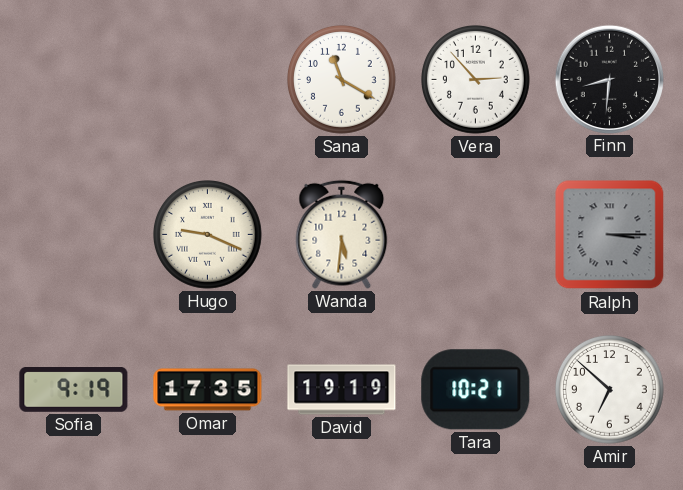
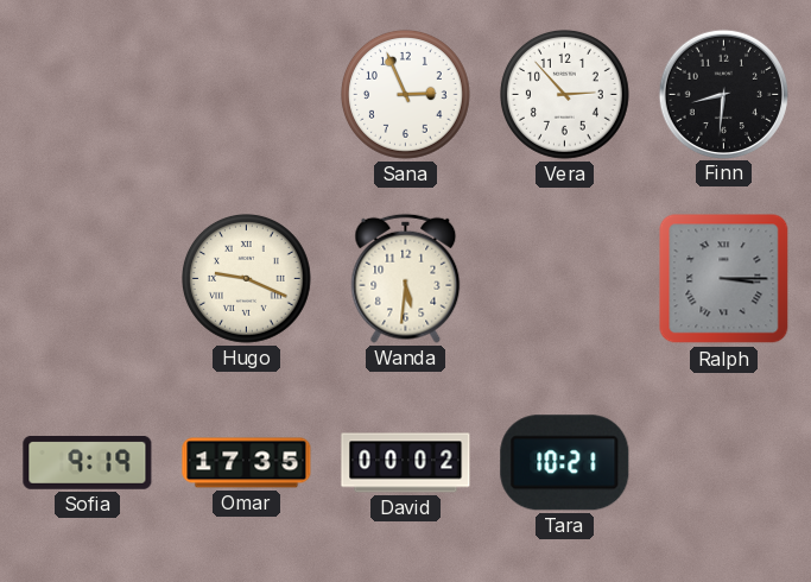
Sana: 11:20 -> 2:56
David: 19:19 -> 00:02
Amir: 6:52 -> none
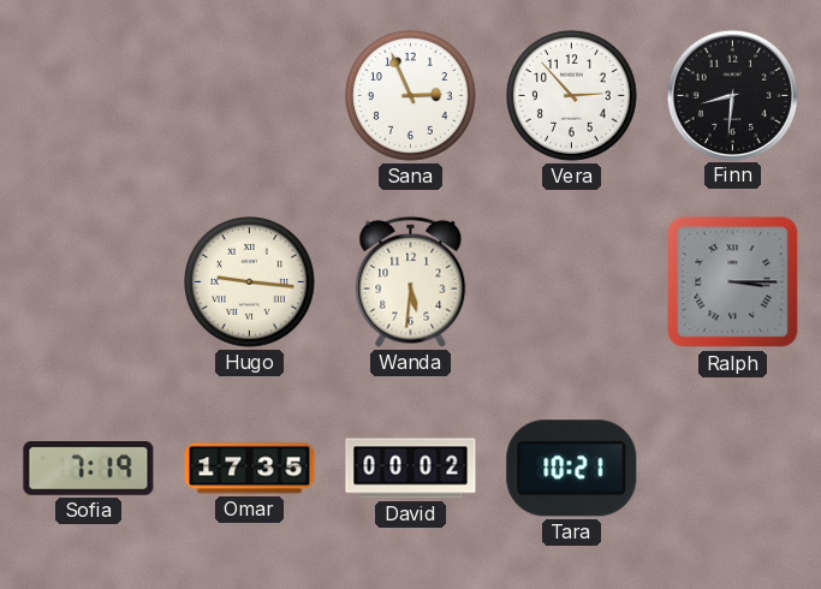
Hugo: 9:19 -> 9:16
Sofia: 9:19 -> 7:19
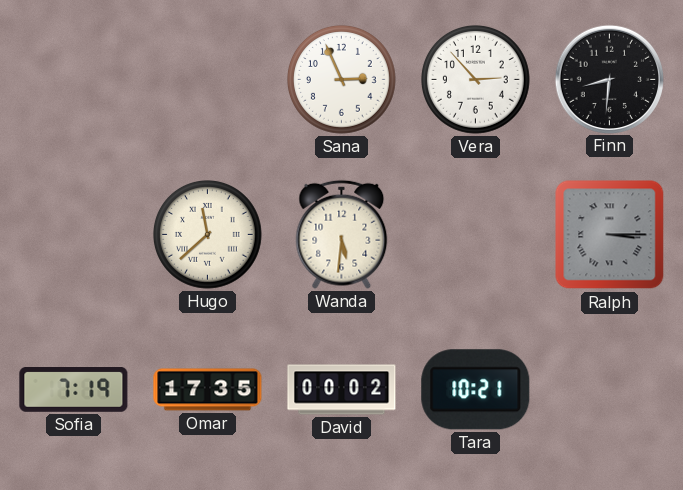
Hugo: 9:16 -> 11:38
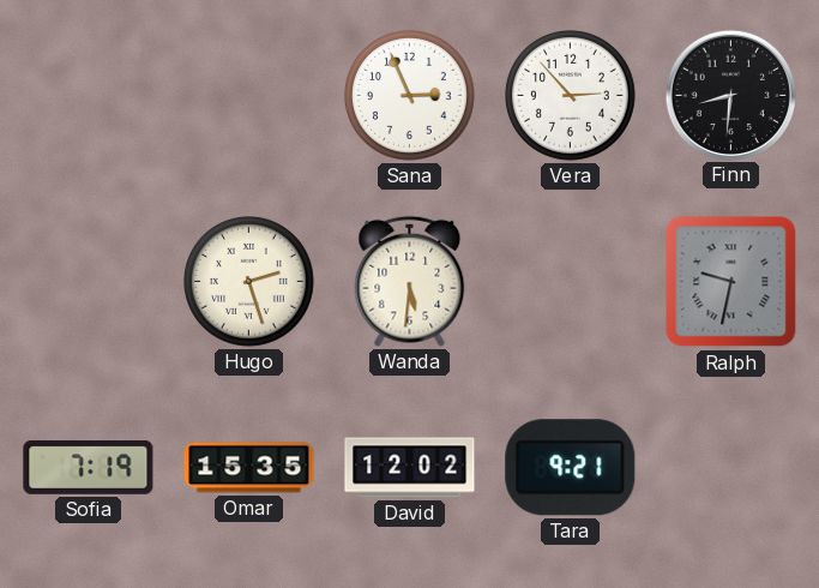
Hugo: 11:38 -> 2:27
Ralph: 3:15 -> 9:32
Omar: 17:35 -> 15:35
David: 00:02 -> 12:02
Tara: 10:21 -> 9:21
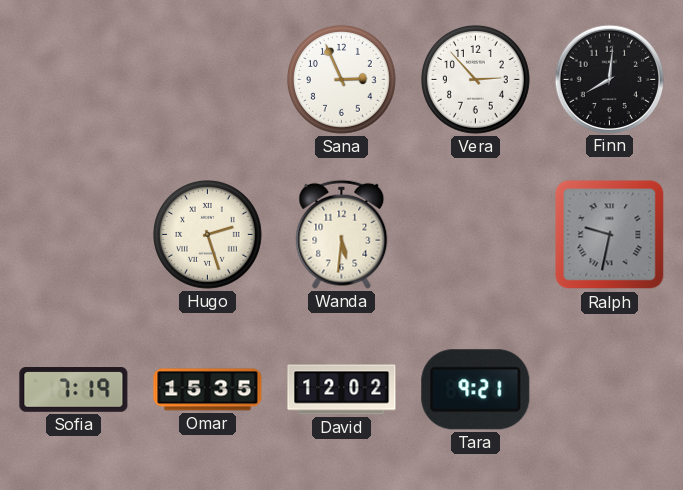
Finn: 8:31 -> 8:01
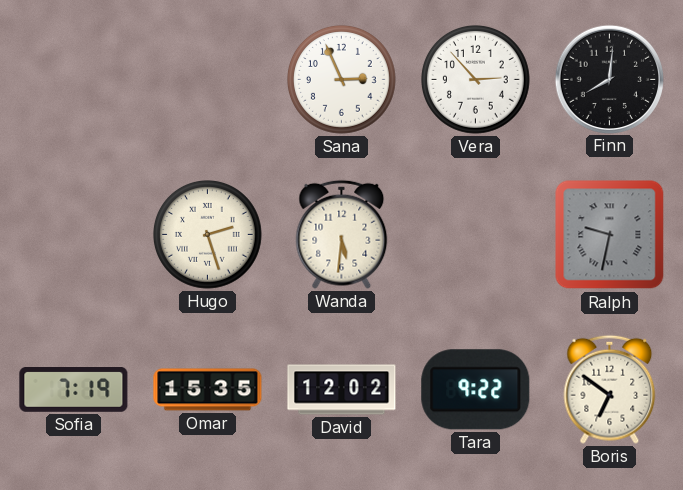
Tara: 9:21 -> 9:22
Boris: none -> 6:51
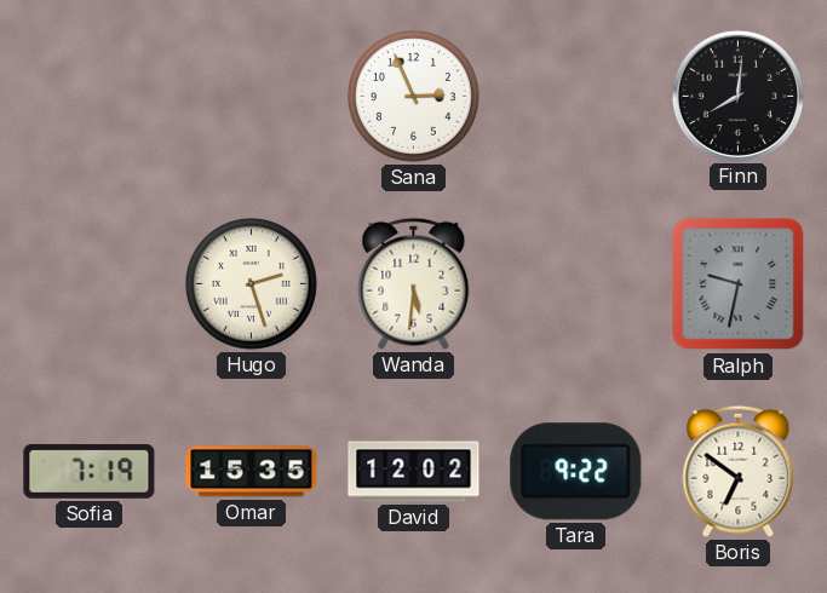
Vera: 2:53 -> none
